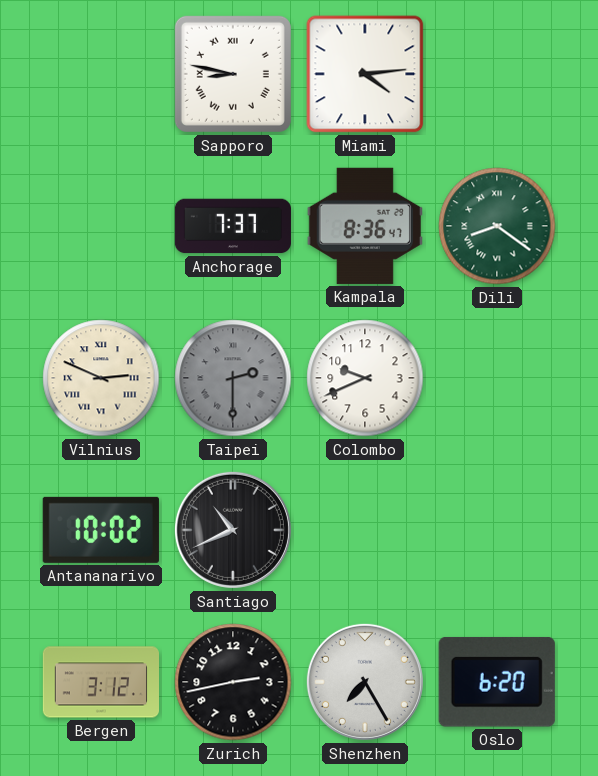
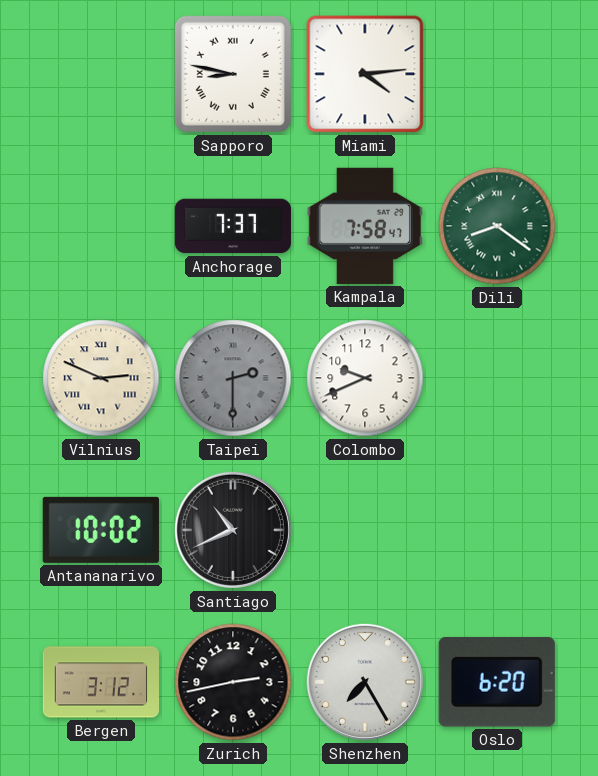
Kampala: 8:36 -> 7:58
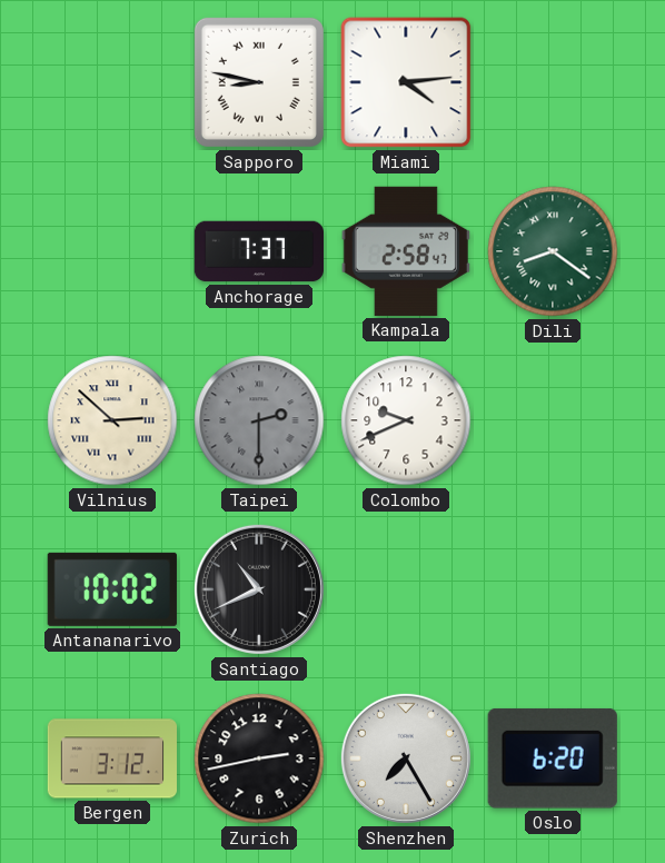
Kampala: 7:58 -> 2:58
Vilnius: 2:49 -> 2:52
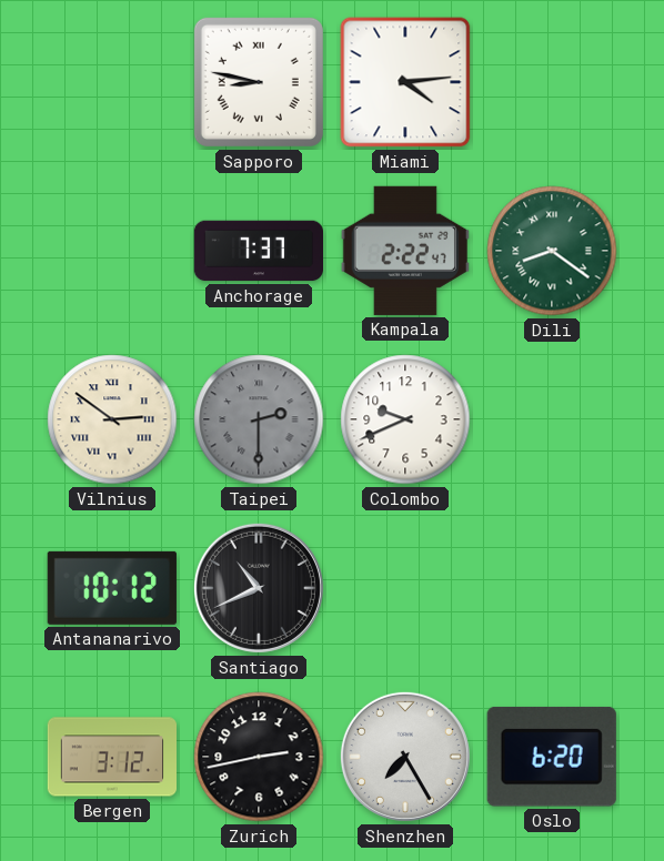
Kampala: 2:58 -> 2:22
Vilnius: 2:52 -> 2:51
Antananarivo: 10:02 -> 10:12
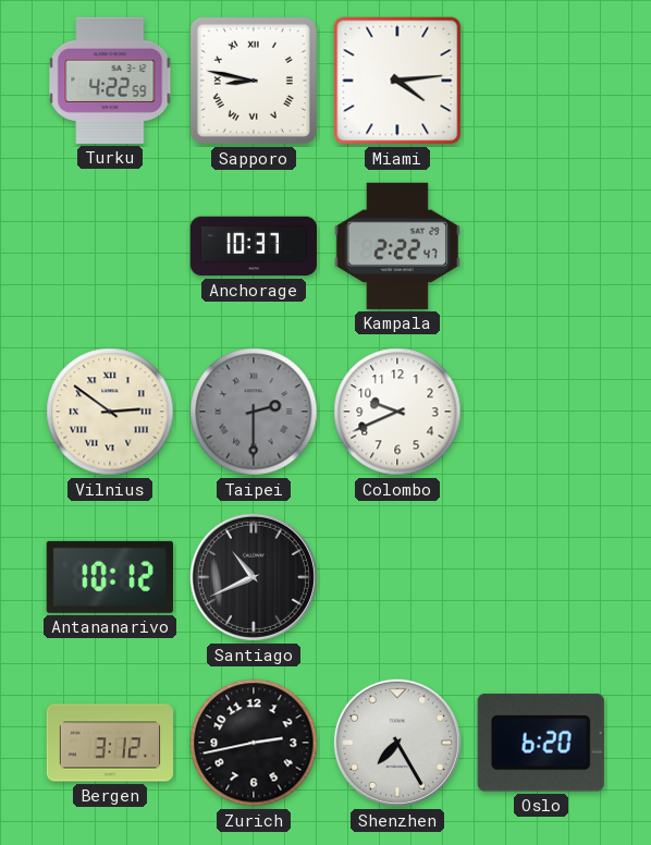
Turku: none -> 4:22
Anchorage: 7:37 -> 10:37
Dili: 8:21 -> none
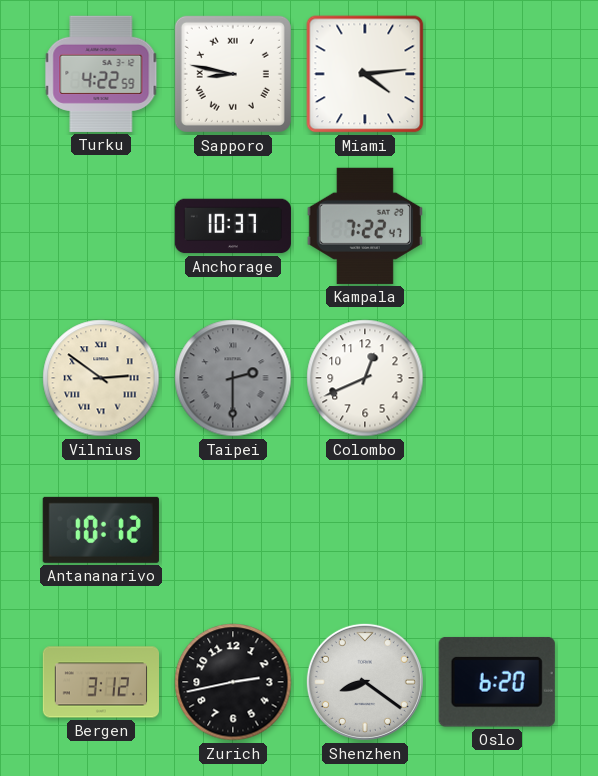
Kampala: 2:22 -> 7:22
Colombo: 9:41 -> 12:41
Santiago: 10:41 -> none
Shenzhen: 7:25 -> 8:21
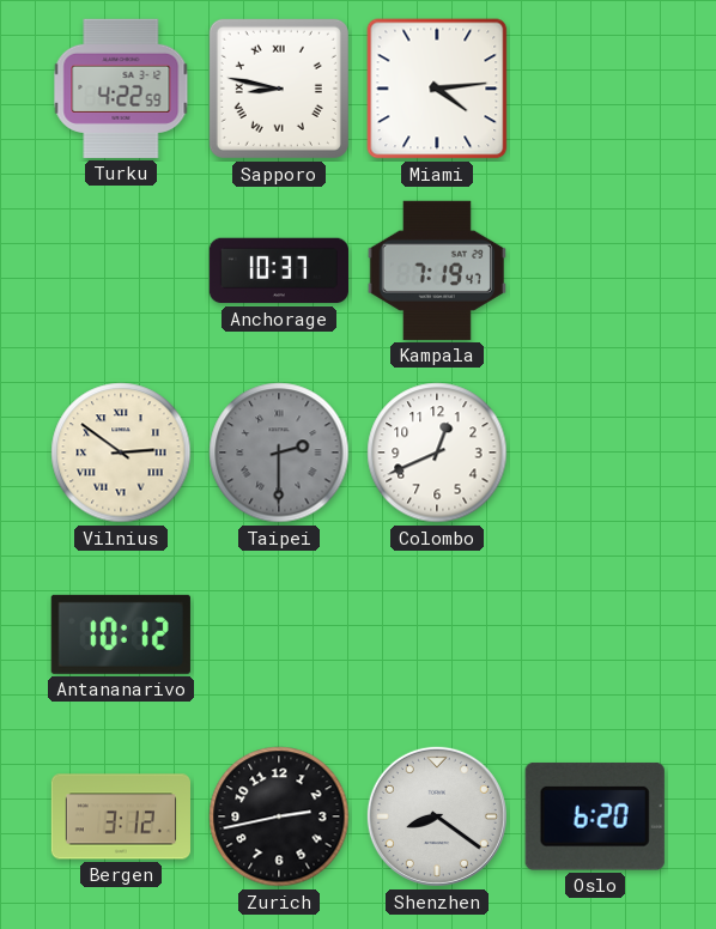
Kampala: 7:22 -> 7:19
